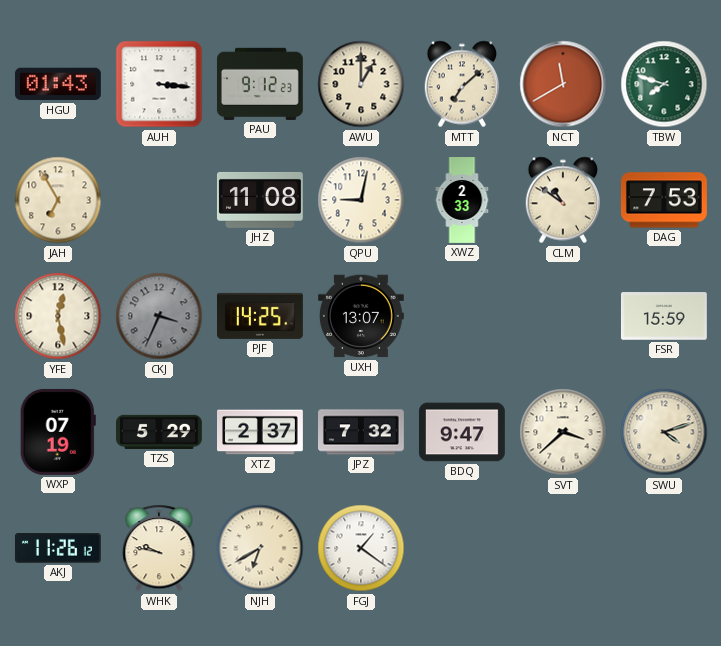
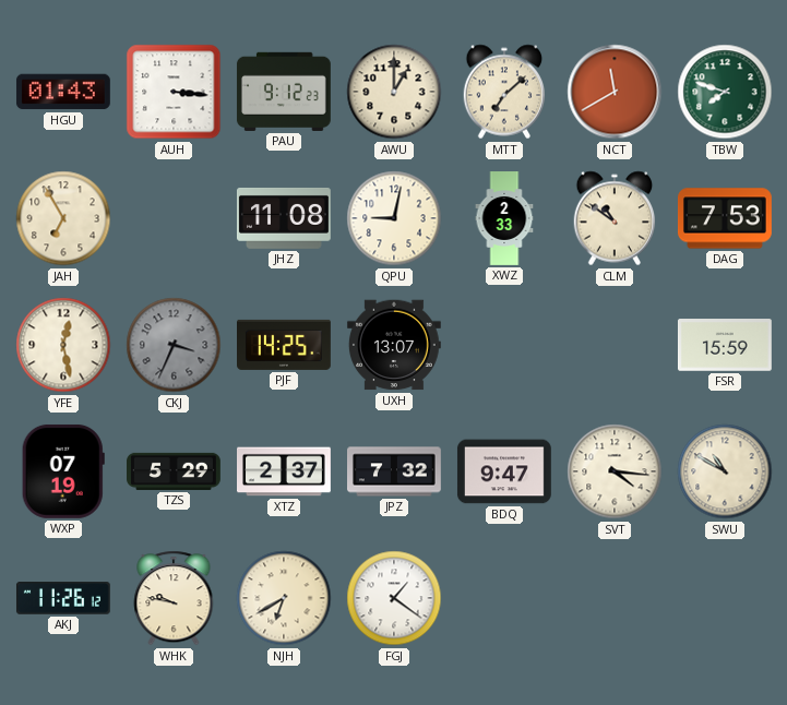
SVT: 3:38 -> 4:16
SWU: 4:12 -> 10:50
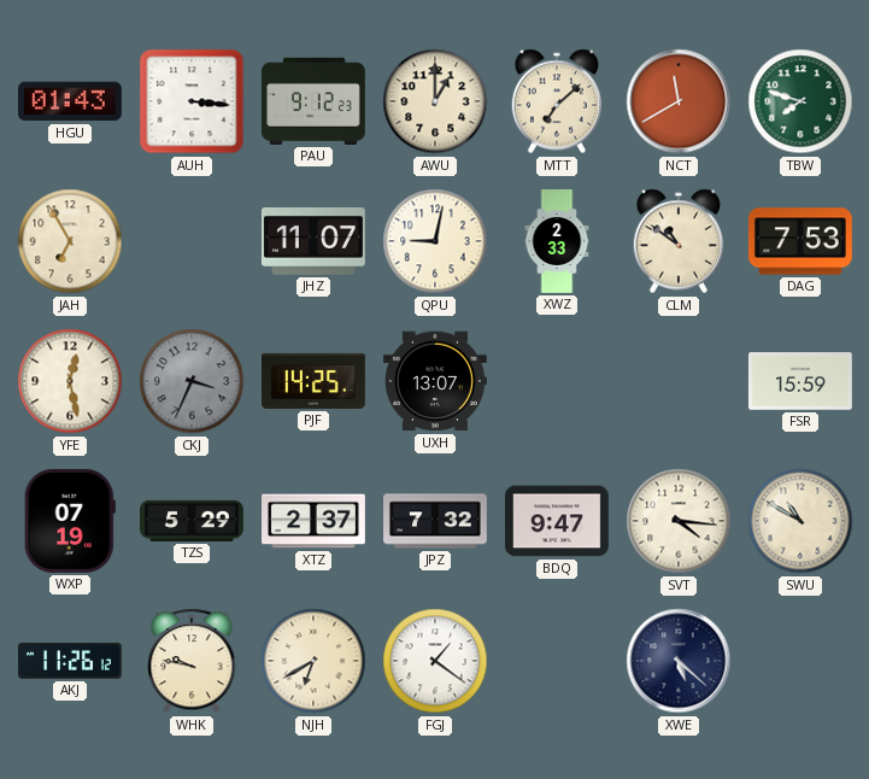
JHZ: 11:08 -> 11:07
XWE: none -> 5:22
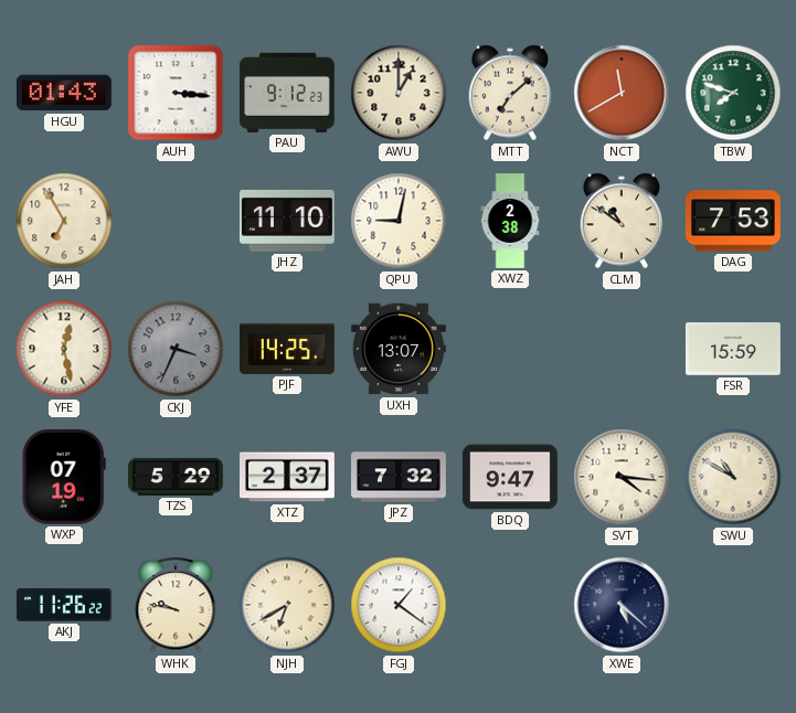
JHZ: 11:07 -> 11:10
XWZ: 2:33 -> 2:38
AKJ: 11:26:12 -> 11:26:22
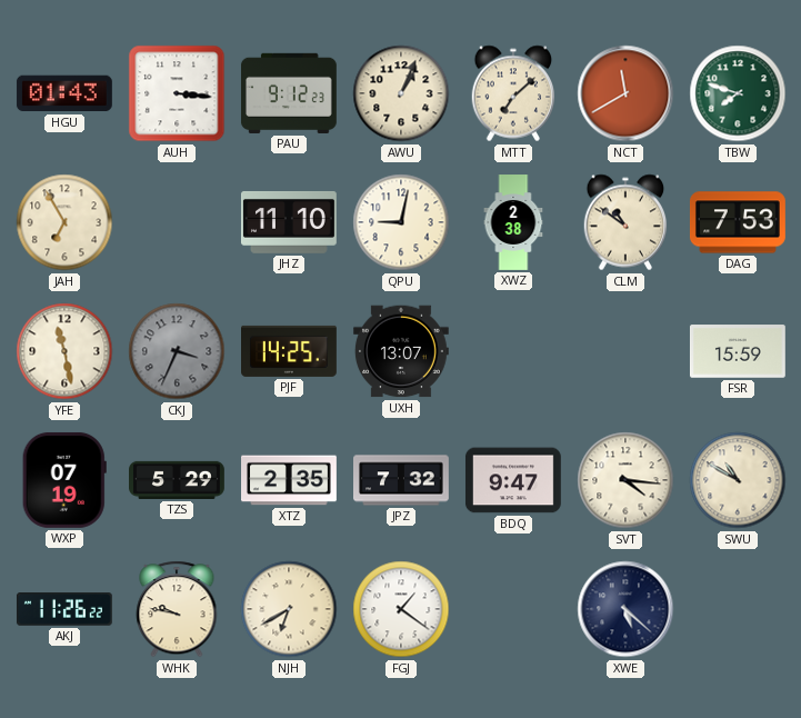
AWU: 1:00 -> 1:04
YFE: 12:28 -> 11:28
XTZ: 2:37 -> 2:35
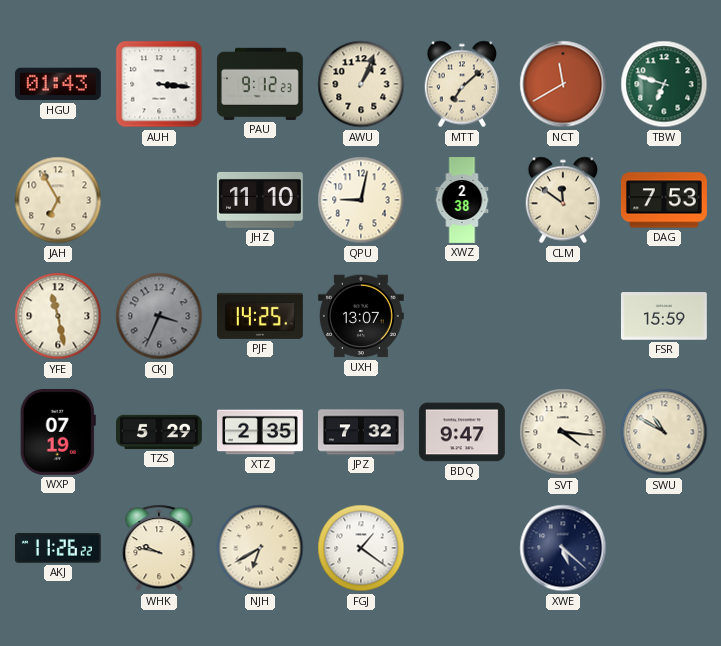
TBW: 7:48 -> 6:48
CLM: 10:51 -> 11:51
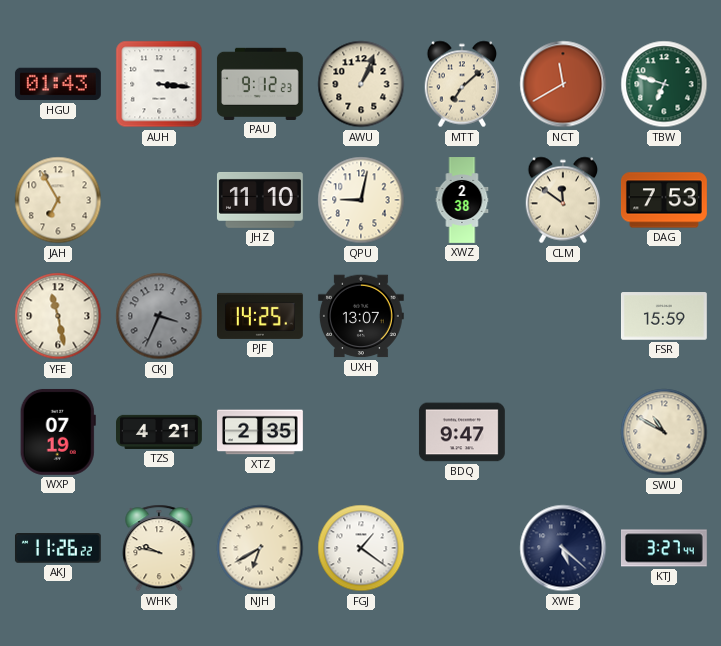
TZS: 5:29 -> 4:21
JPZ: 7:32 -> none
SVT: 4:16 -> none
KTJ: none -> 3:27
